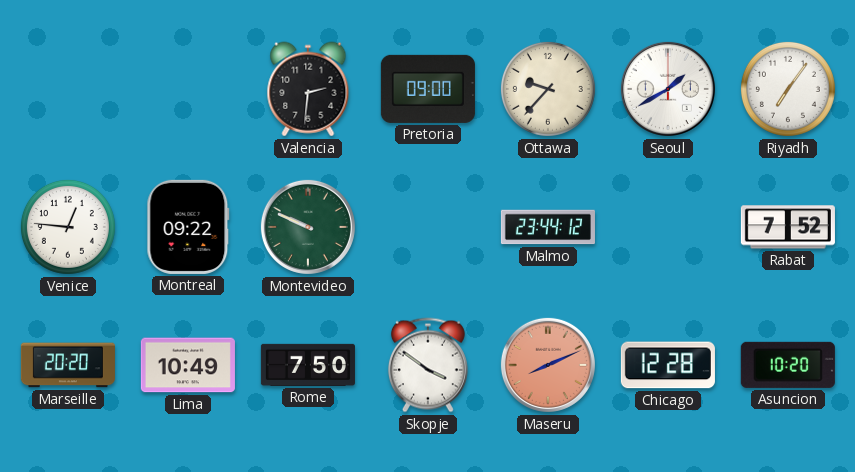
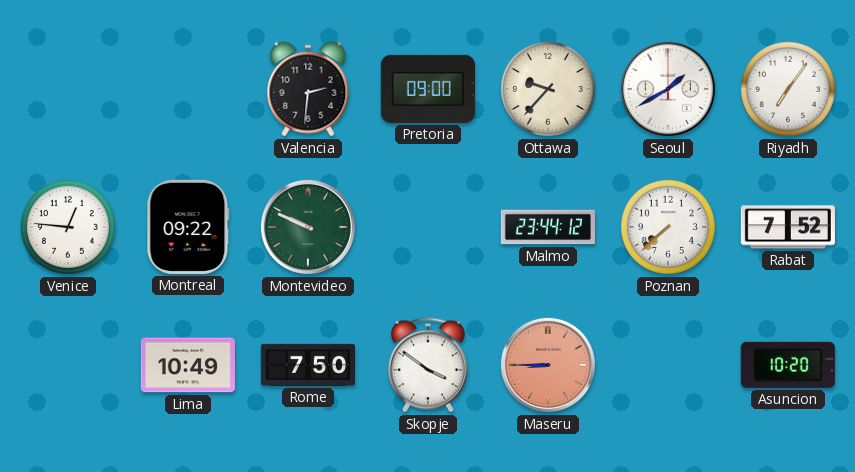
Poznan: none -> 7:38
Marseille: 20:20 -> none
Maseru: 8:11 -> 8:45
Chicago: 12:28 -> none
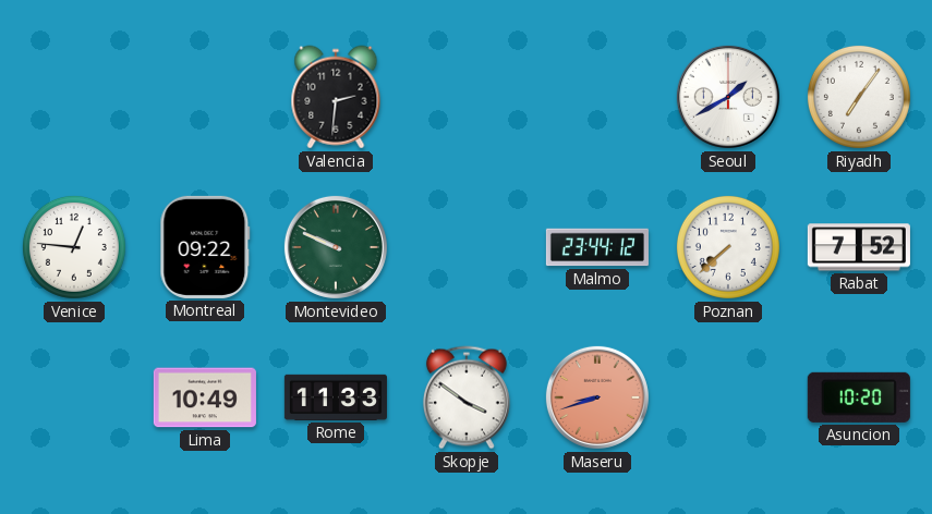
Pretoria: 09:00 -> none
Ottawa: 9:37 -> none
Rome: 7:50 -> 11:33
Maseru: 8:45 -> 8:42
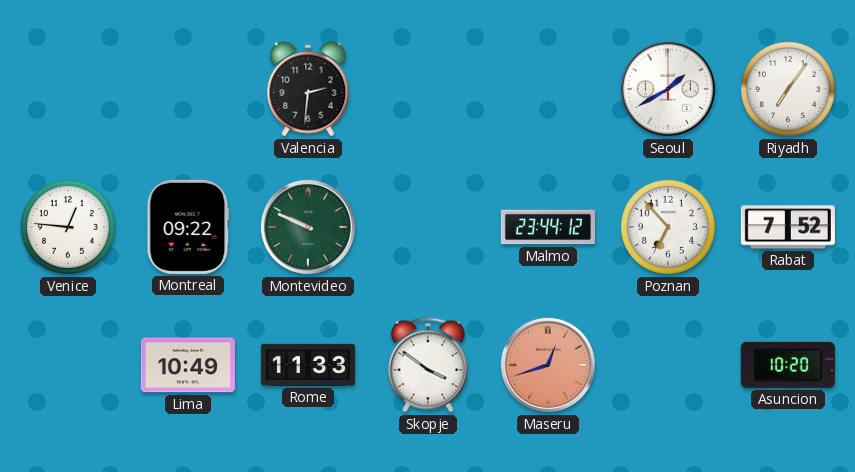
Poznan: 7:38 -> 6:53
Maseru: 8:42 -> 12:42
